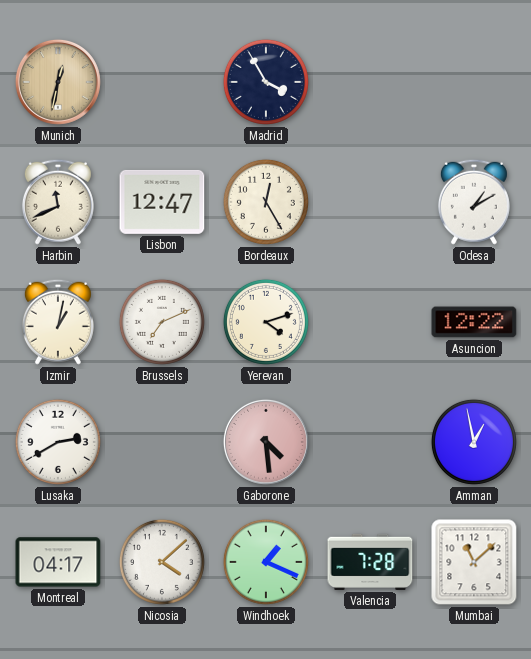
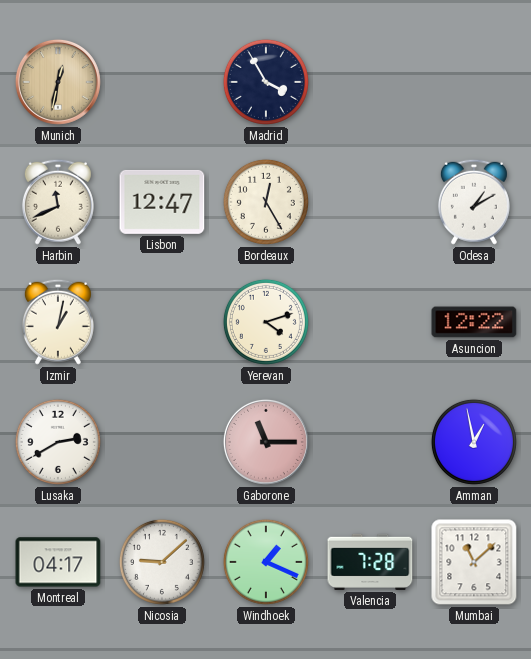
Brussels: 7:11 -> none
Gaborone: 4:29 -> 11:15
Nicosia: 4:08 -> 9:08
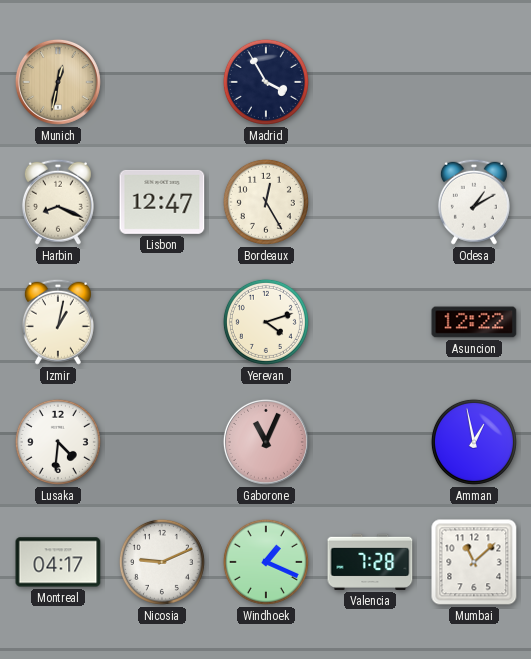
Harbin: 11:41 -> 8:19
Lusaka: 2:40 -> 4:31
Gaborone: 11:15 -> 11:04
Nicosia: 9:08 -> 9:11
